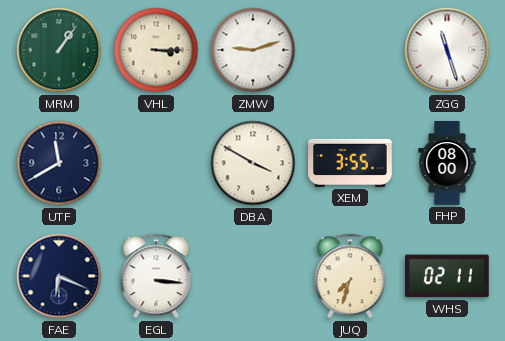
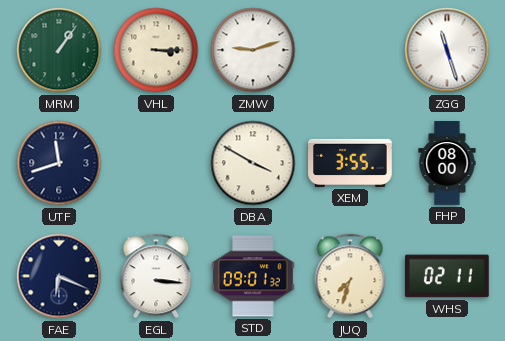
UTF: 11:40 -> 11:42
STD: none -> 09:01
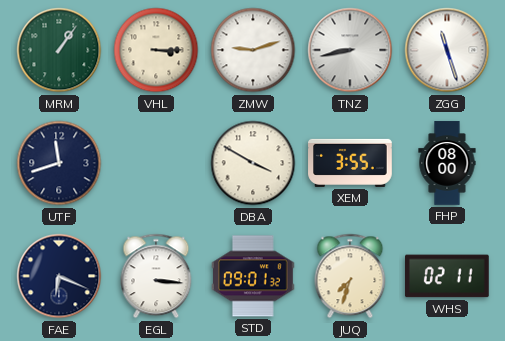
TNZ: none -> 8:43
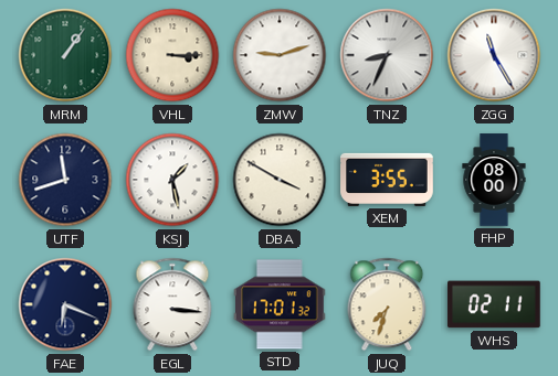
TNZ: 8:43 -> 8:34
ZGG: 11:27 -> 11:25
KSJ: none -> 1:28
STD: 09:01 -> 17:01
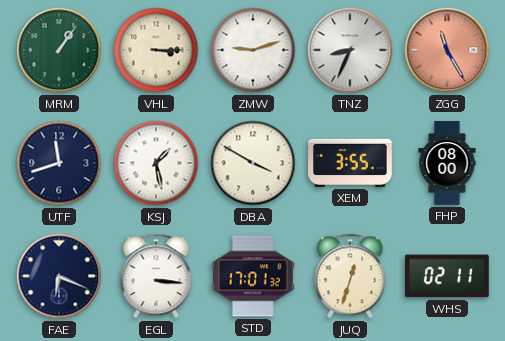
ZGG dial: white -> salmon
JUQ: 7:33 -> 12:33
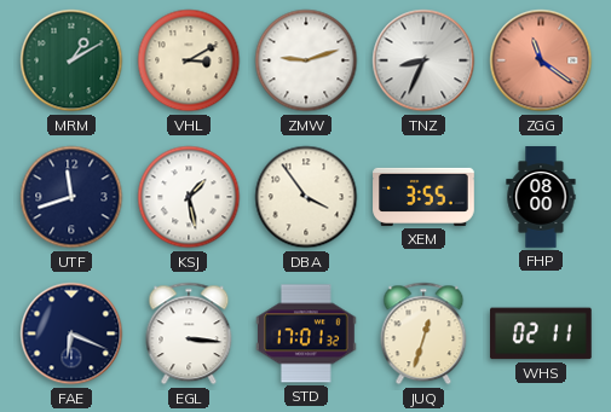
MRM: 1:06 -> 1:10
VHL: 3:15 -> 3:10
ZGG: 11:25 -> 11:21
DBA: 3:50 -> 3:54
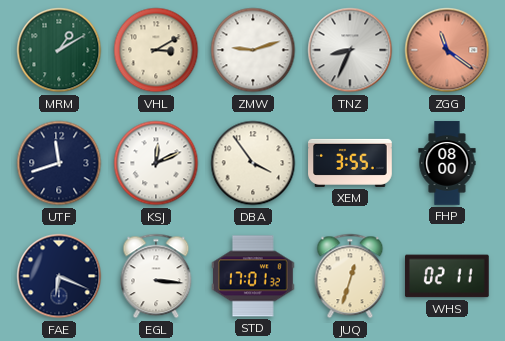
KSJ: 1:28 -> 12:11
